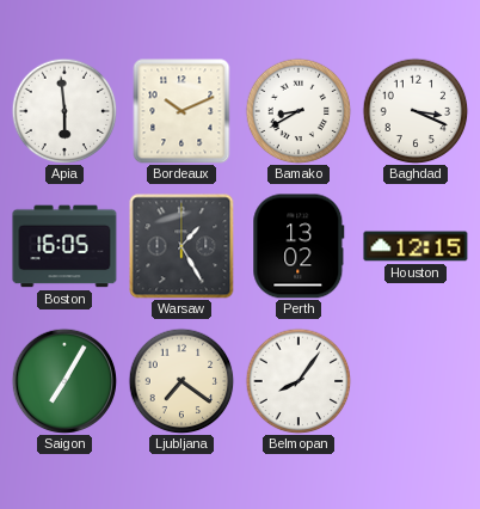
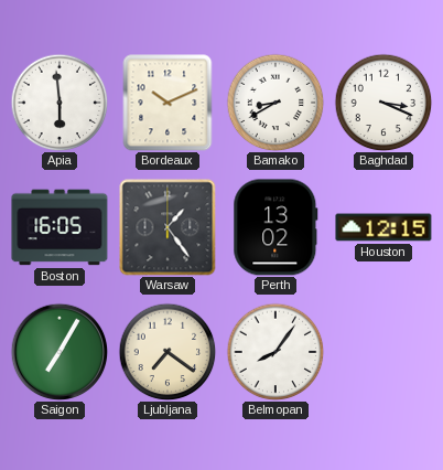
Warsaw: 1:25 -> 1:24
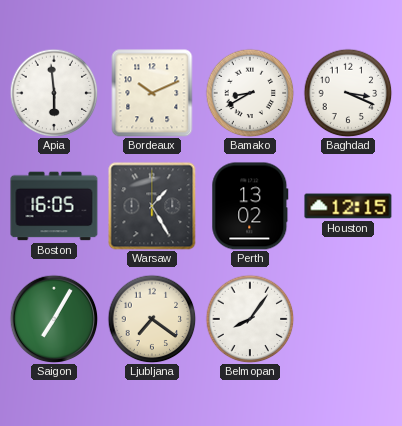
Warsaw: 1:24 -> 1:25
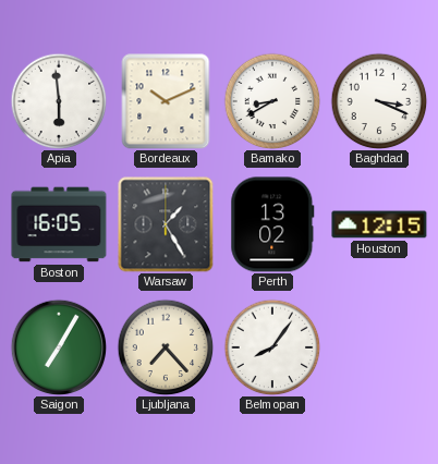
Ljubljana: 7:21 -> 7:23
